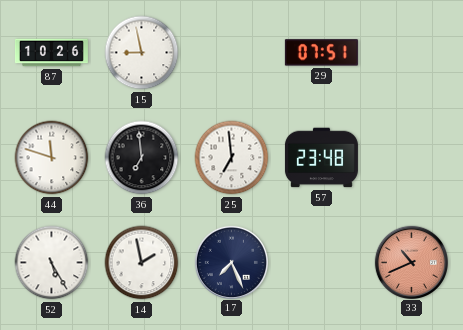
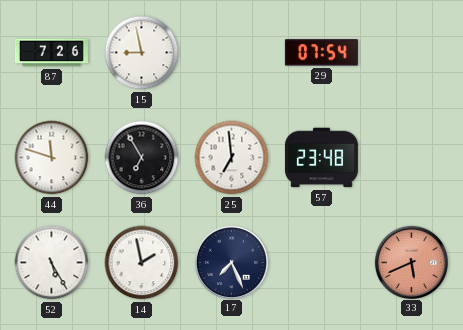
87: 10:26 -> 7:26
29: 07:51 -> 07:54
36: 6:59 -> 6:55
33: 10:41 -> 5:41
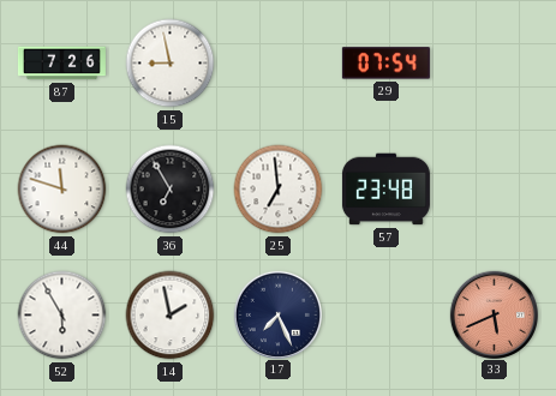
52: 5:25 -> 5:55
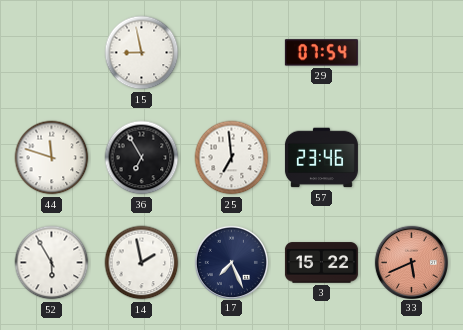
87: 7:26 -> none
57: 23:48 -> 23:46
3: none -> 15:22
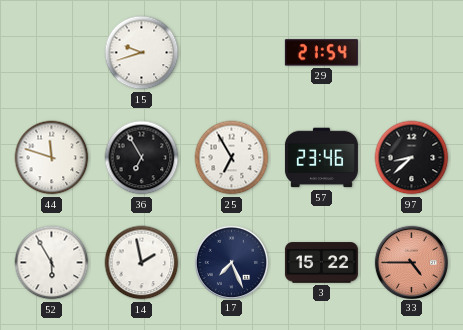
15: 8:58 -> 9:42
29: 07:54 -> 21:54
25: 6:59 -> 6:55
97: none -> 8:38
33: 5:41 -> 4:45
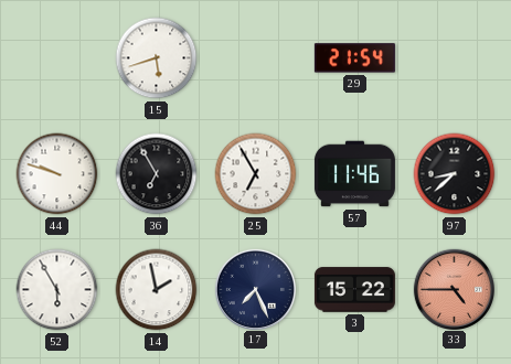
15: 9:42 -> 5:42
44: 11:48 -> 9:48
57: 23:46 -> 11:46
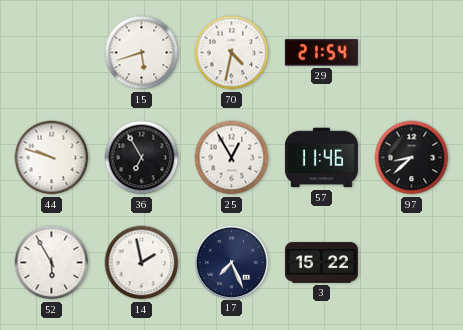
70: none -> 4:32
25: 6:55 -> 12:55
33: 4:45 -> none
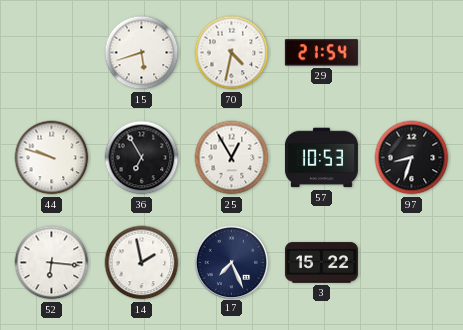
57: 11:46 -> 10:53
97: 8:38 -> 8:33
52: 5:55 -> 6:16
